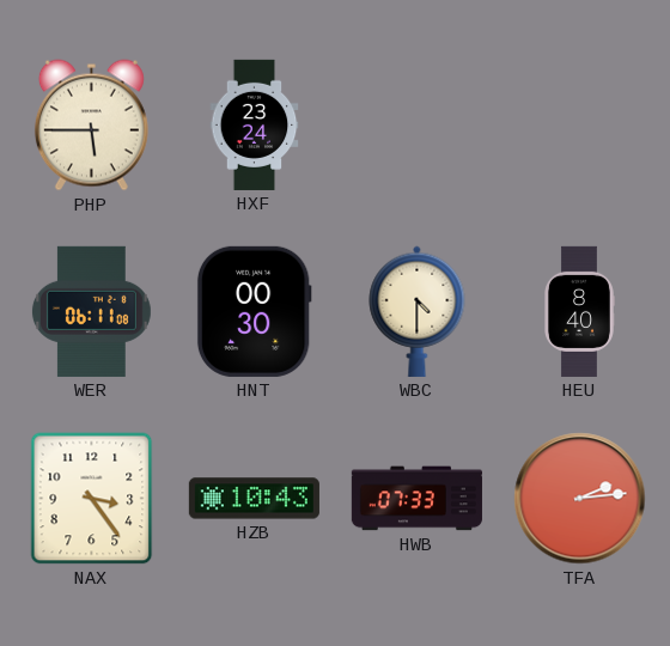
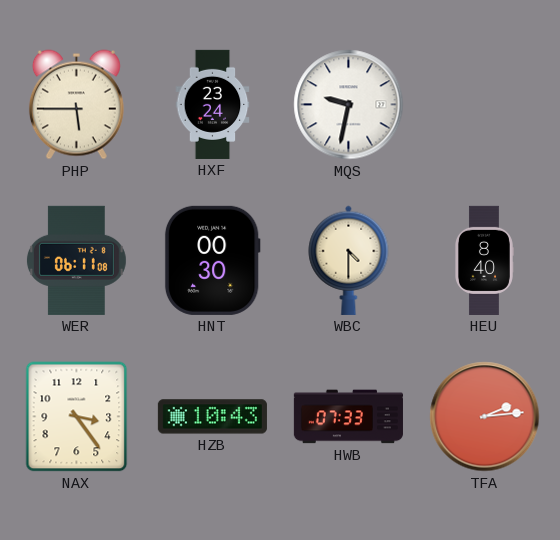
MQS: none -> 9:32
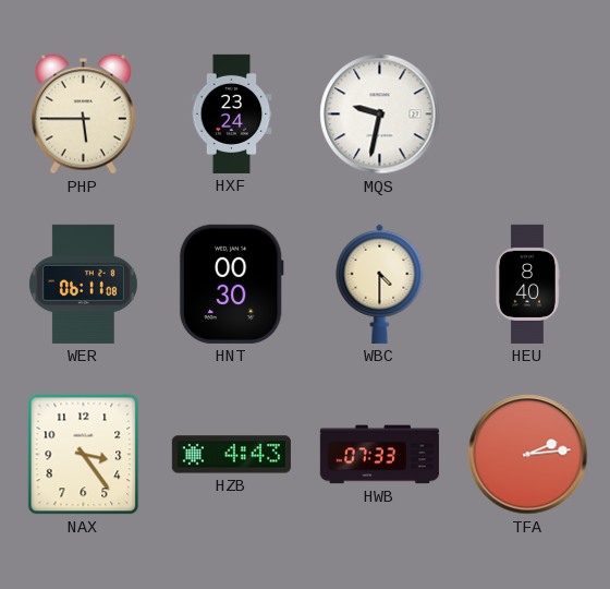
HZB: 10:43 -> 4:43
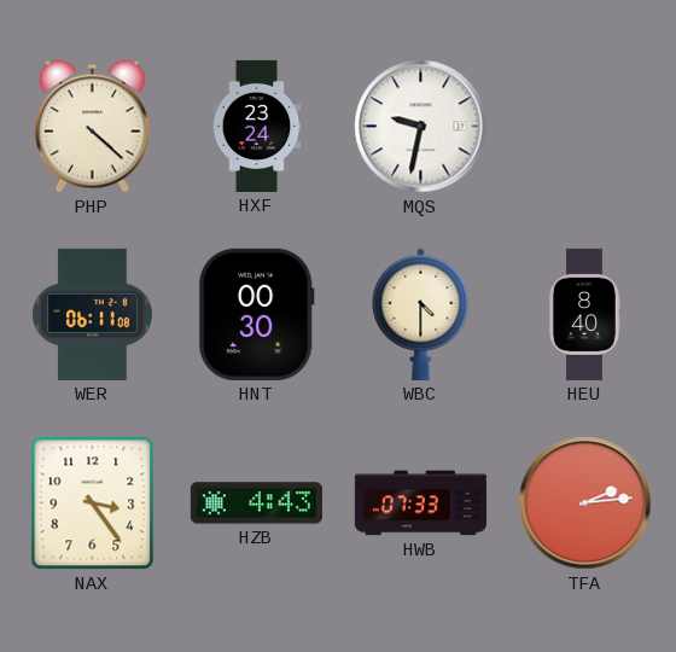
PHP: 5:45 -> 4:22
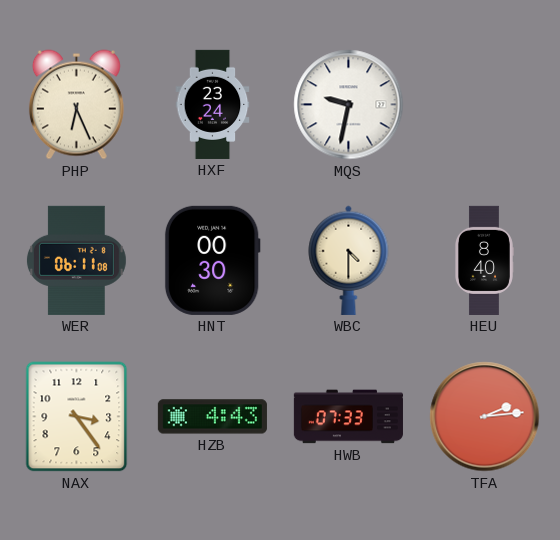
PHP: 4:22 -> 6:26
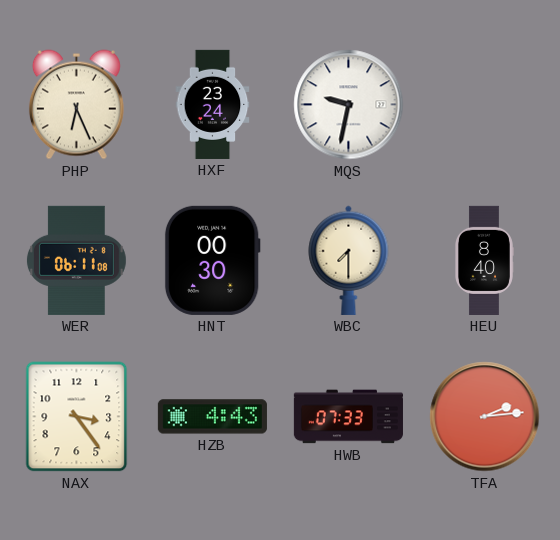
WBC: 4:30 -> 7:30
